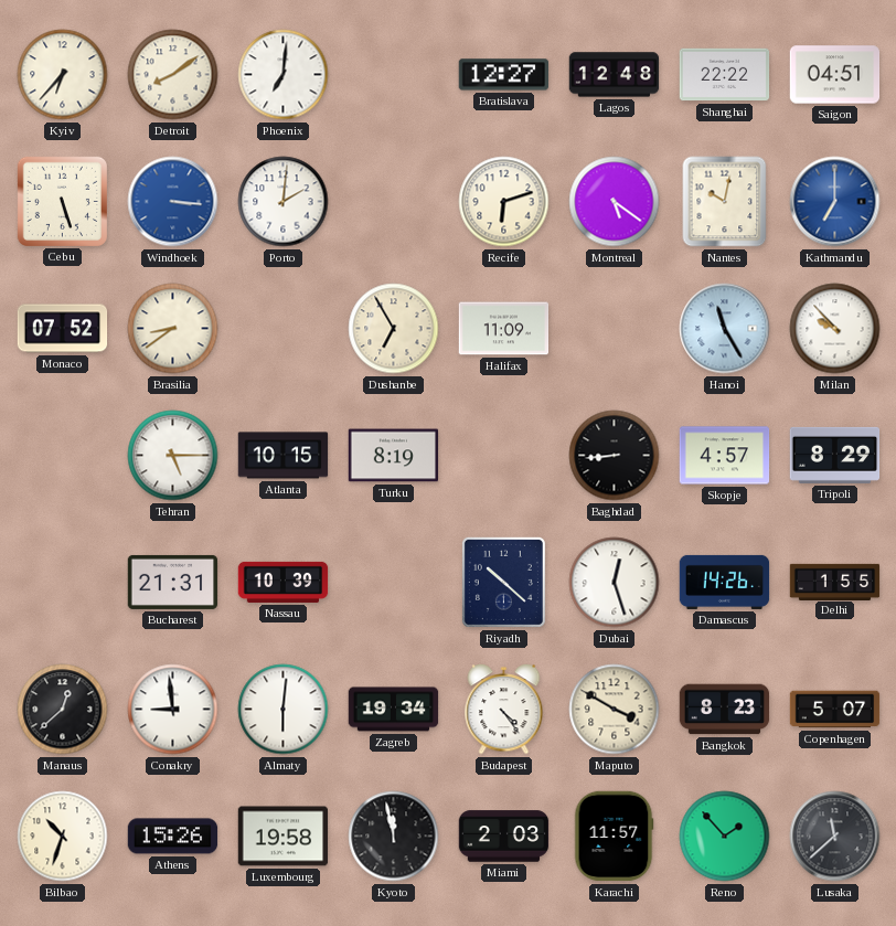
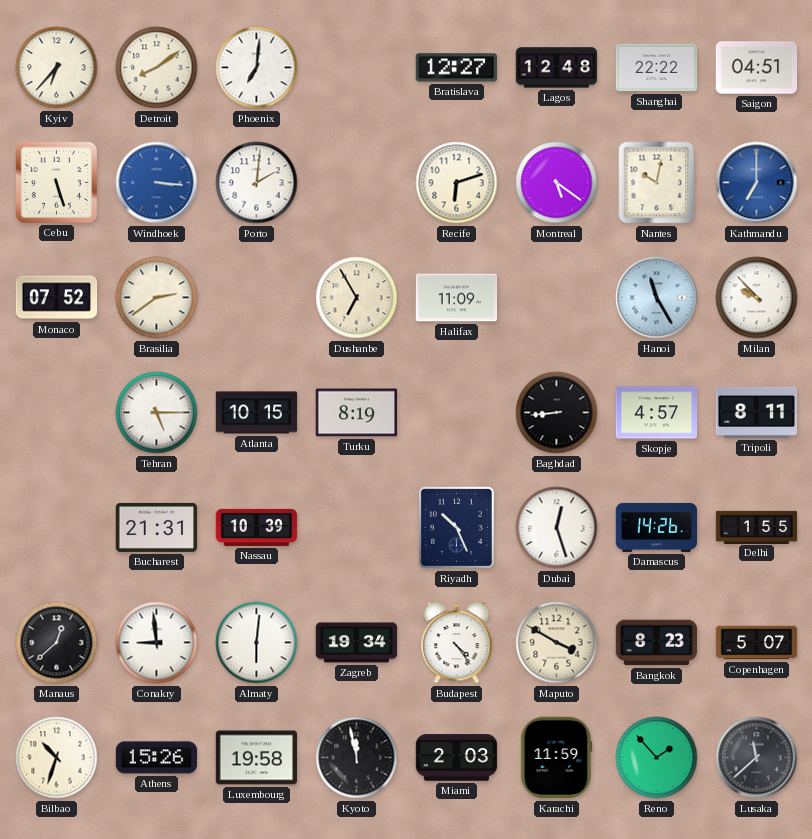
Brasilia: 8:39 -> 2:39
Tripoli: 8:29 -> 8:11
Riyadh: 10:22 -> 10:26
Karachi: 11:57 -> 11:59
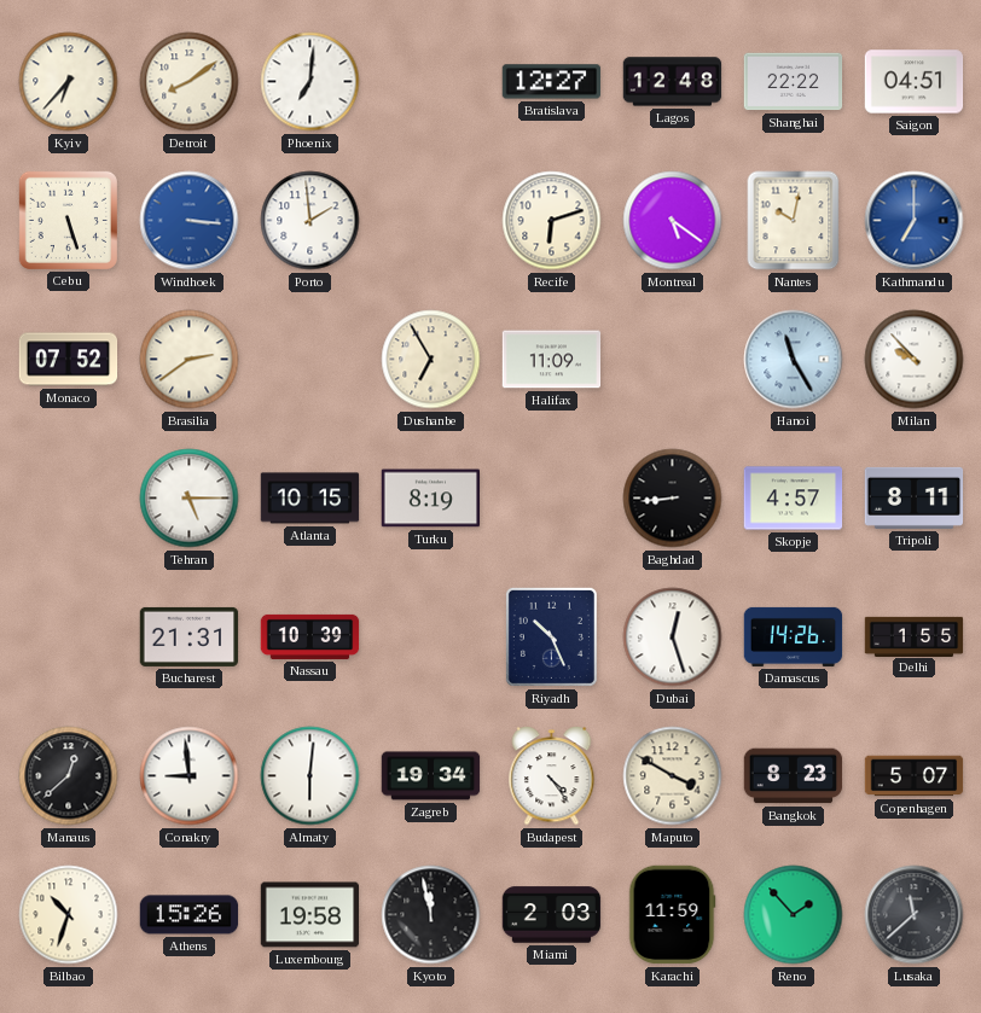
Porto: 2:01 -> 1:59
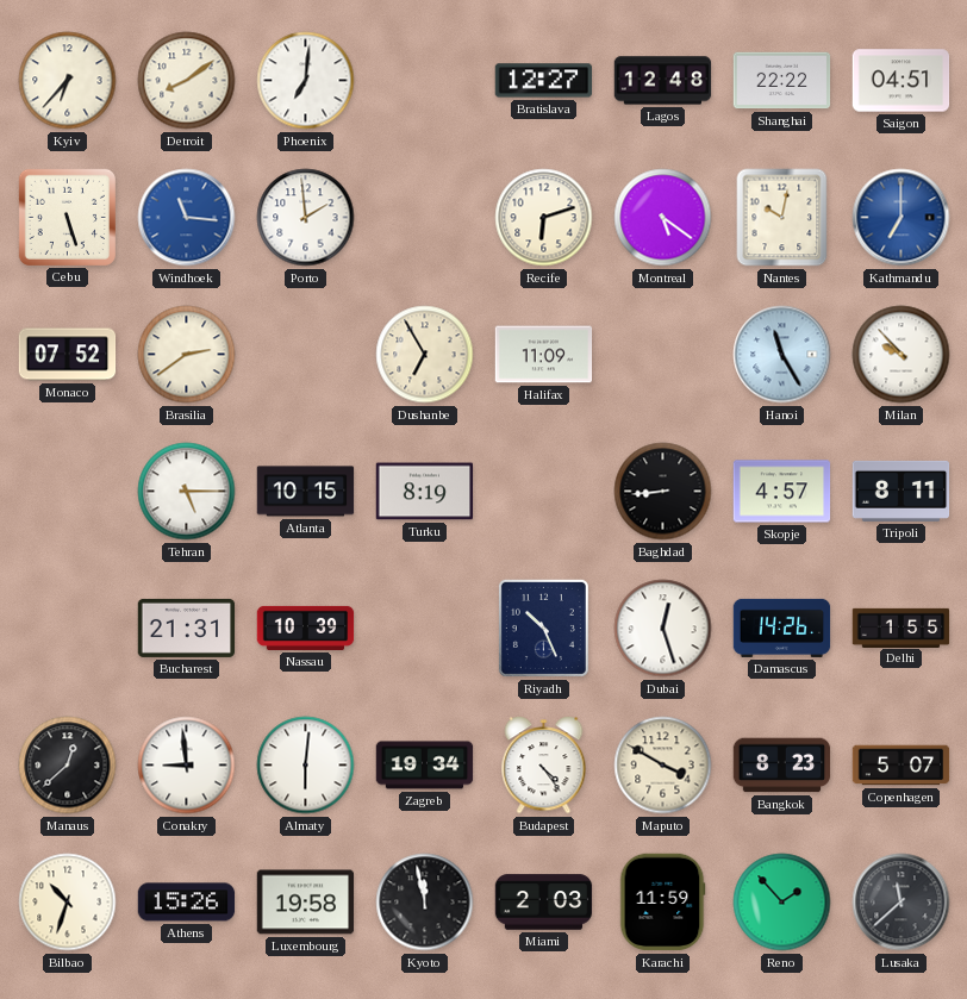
Windhoek: 3:16 -> 11:16
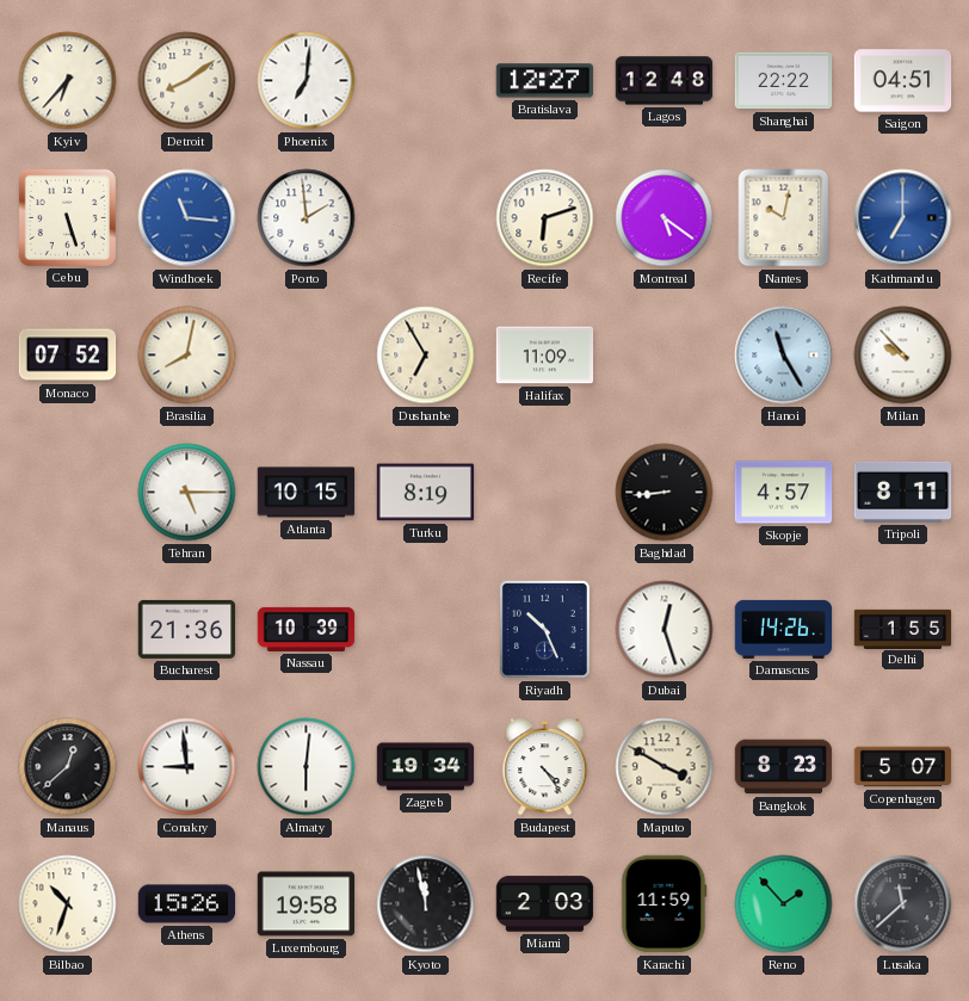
Brasilia: 2:39 -> 8:02
Bucharest: 21:31 -> 21:36
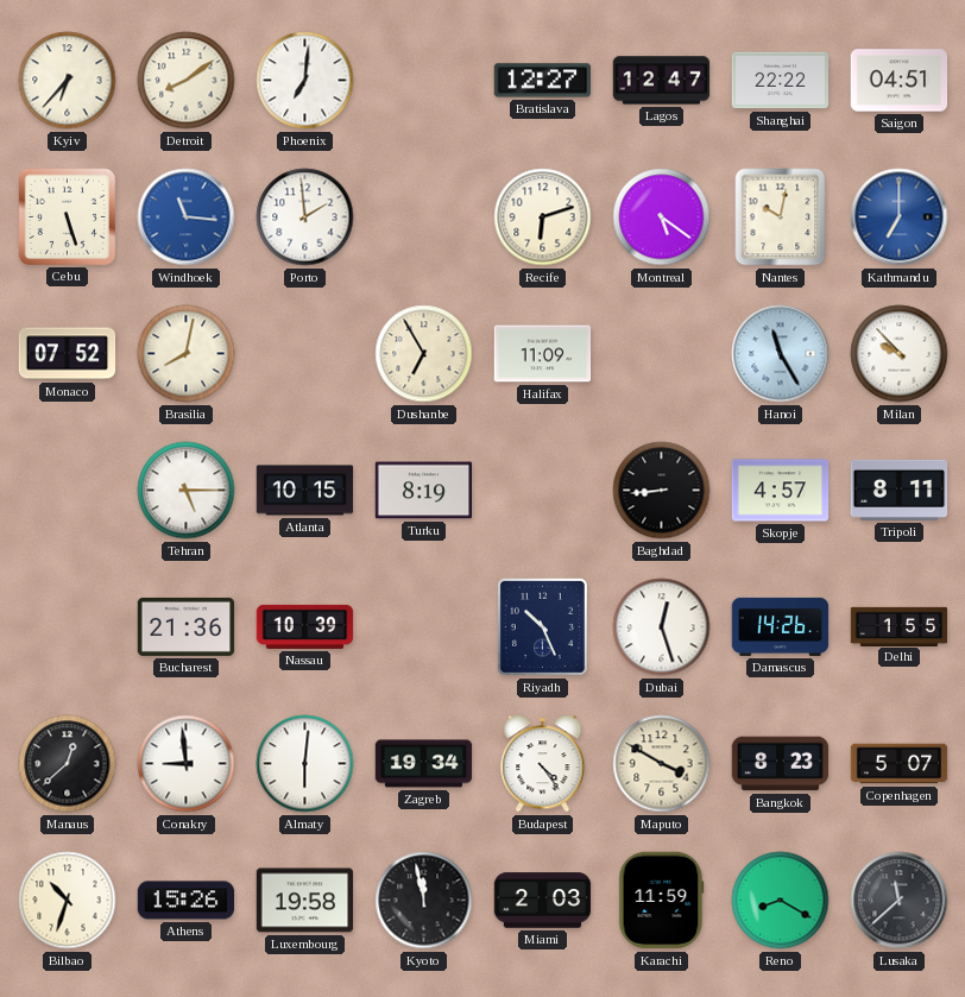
Lagos: 12:48 -> 12:47
Reno: 1:53 -> 8:20
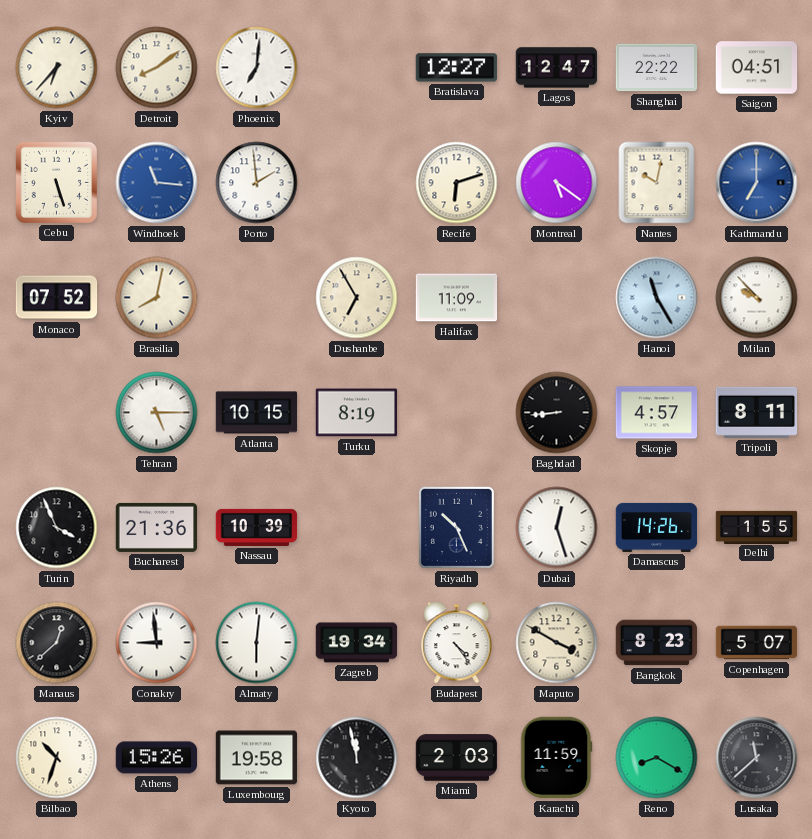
Turin: none -> 3:56
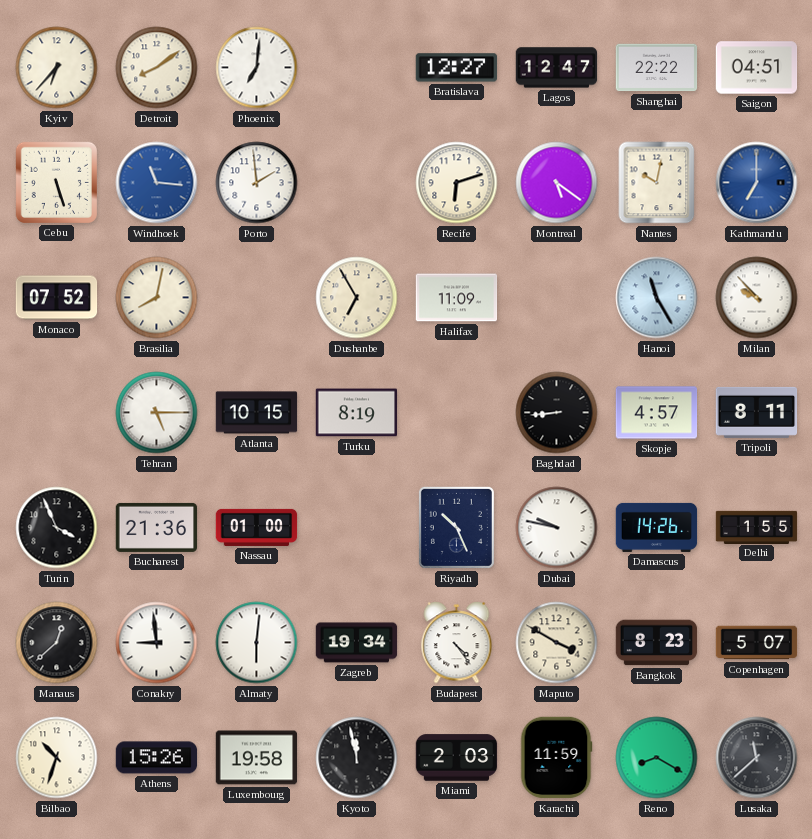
Nassau: 10:39 -> 01:00
Dubai: 12:27 -> 9:47
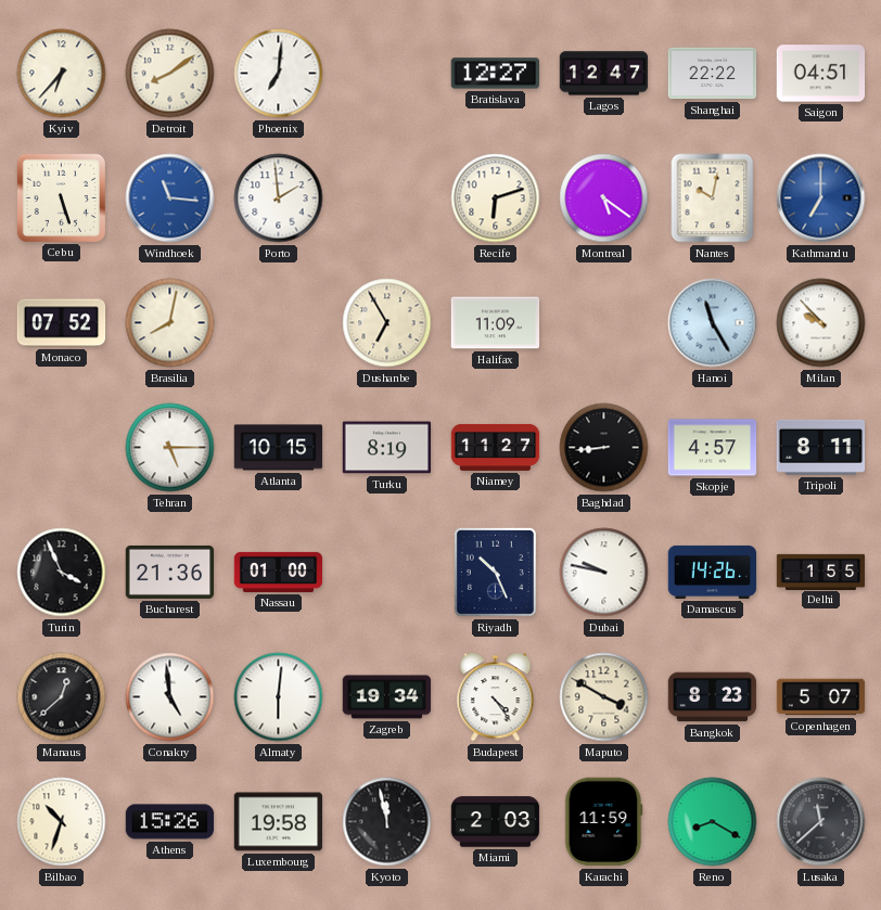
Niamey: none -> 11:27
Conakry: 8:59 -> 4:59
